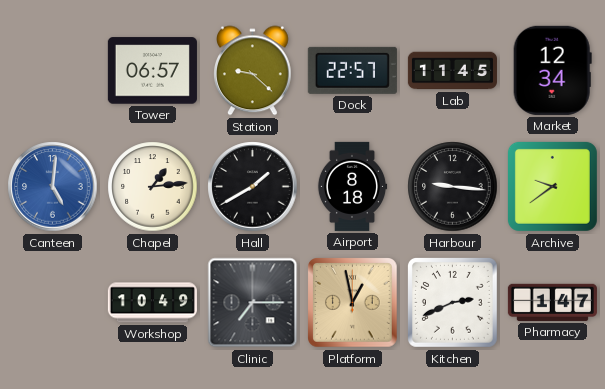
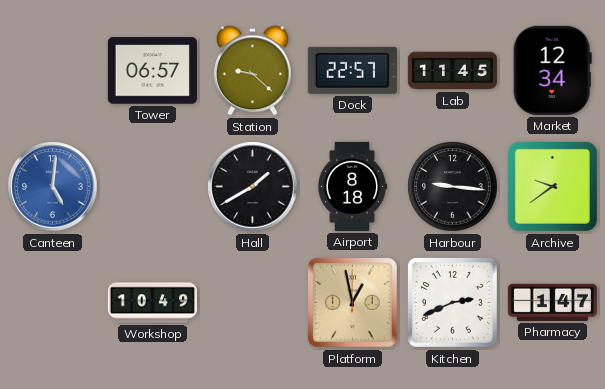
Chapel: 1:14 -> none
Clinic: 7:15 -> none
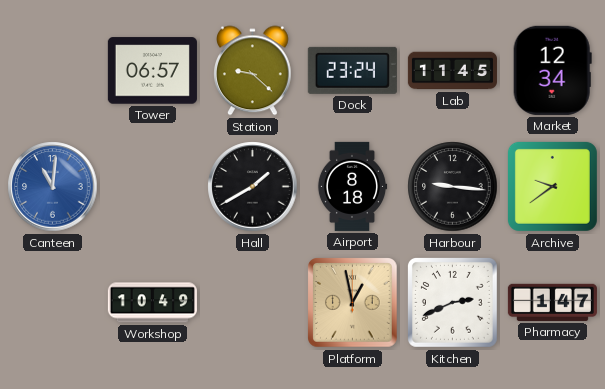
Dock: 22:57 -> 23:24
Canteen: 5:01 -> 11:01
